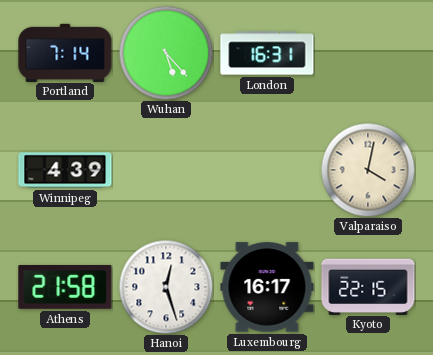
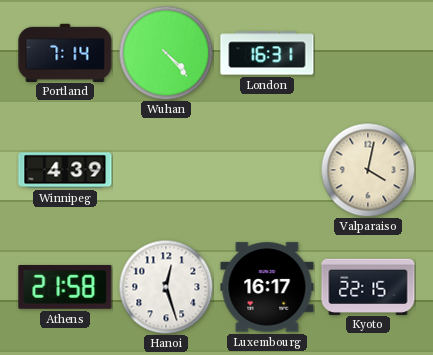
Wuhan: 5:23 -> 4:23
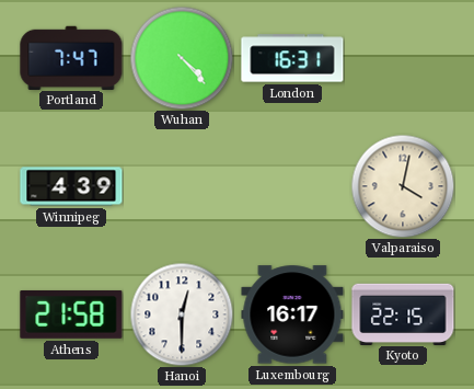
Portland: 7:14 -> 7:47
Hanoi: 12:27 -> 12:30
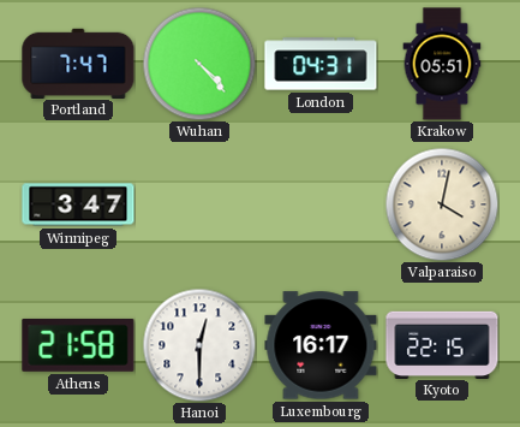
London: 16:31 -> 04:31
Krakow: none -> 05:51
Winnipeg: 4:39 -> 3:47
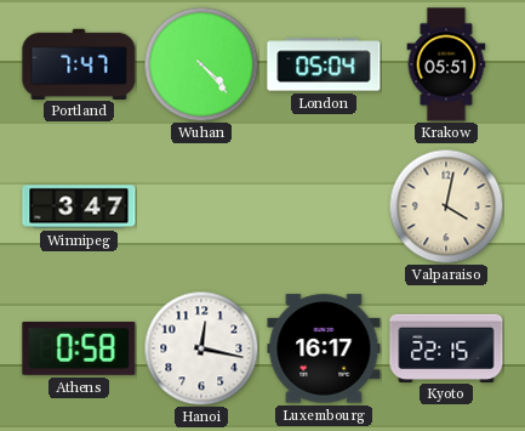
London: 04:31 -> 05:04
Athens: 21:58 -> 0:58
Hanoi: 12:30 -> 12:17
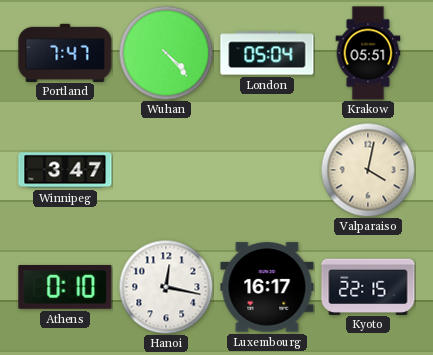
Athens: 0:58 -> 0:10
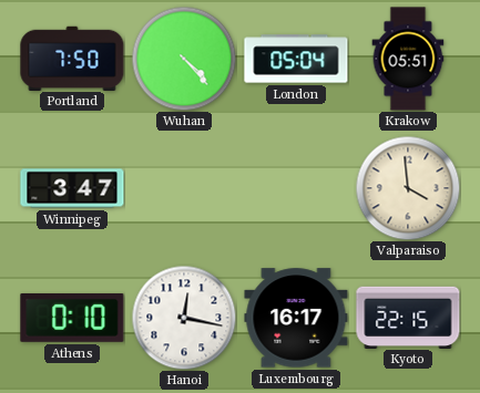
Portland: 7:47 -> 7:50
Valparaiso: 4:02 -> 3:59
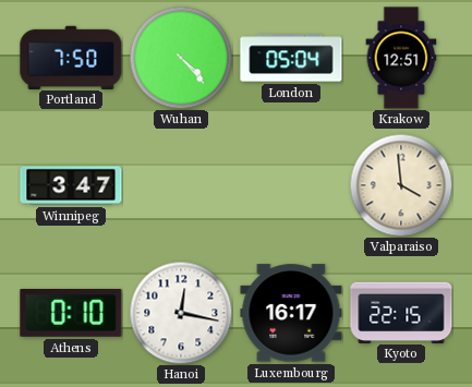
Krakow: 05:51 -> 12:51
